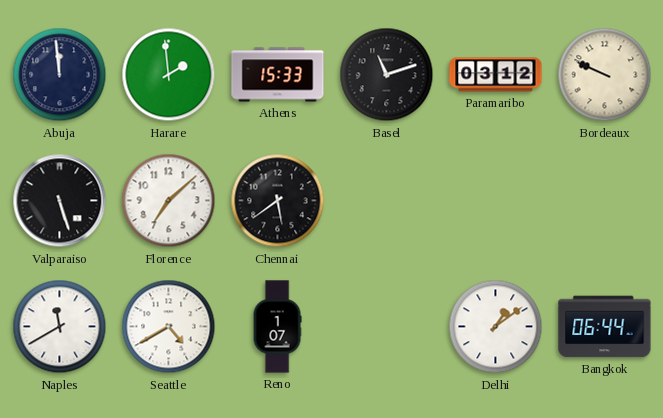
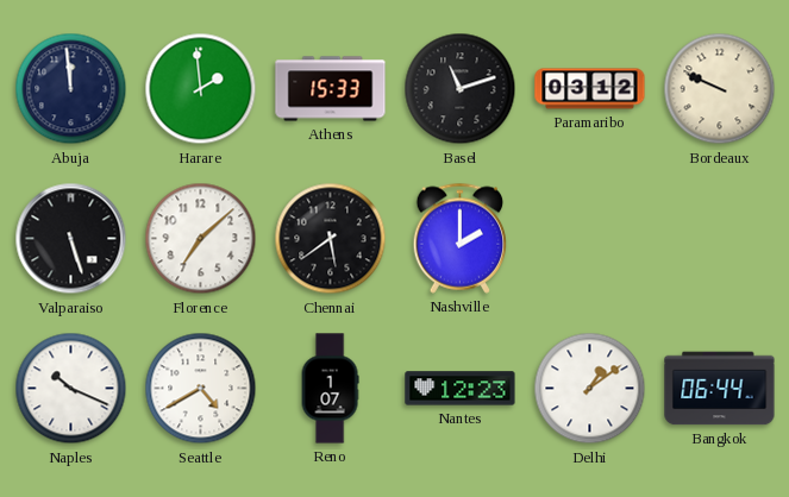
Nashville: none -> 2:00
Naples: 11:40 -> 10:19
Nantes: none -> 12:23
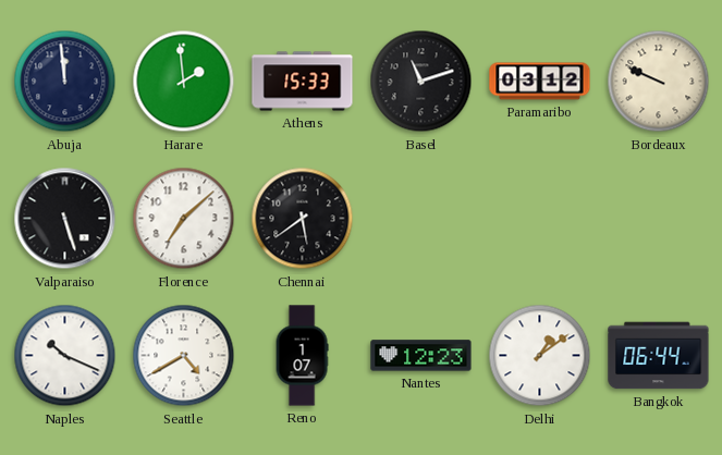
Nashville: 2:00 -> none
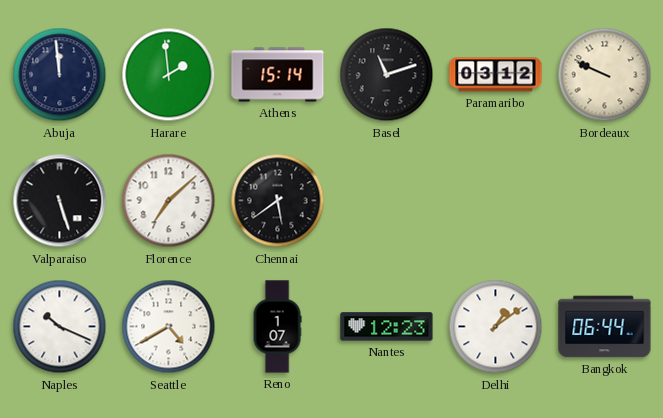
Athens: 15:33 -> 15:14
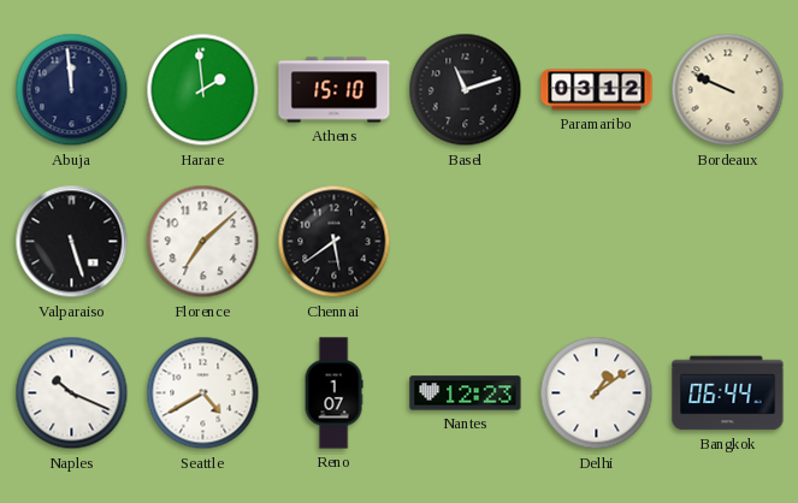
Athens: 15:14 -> 15:10
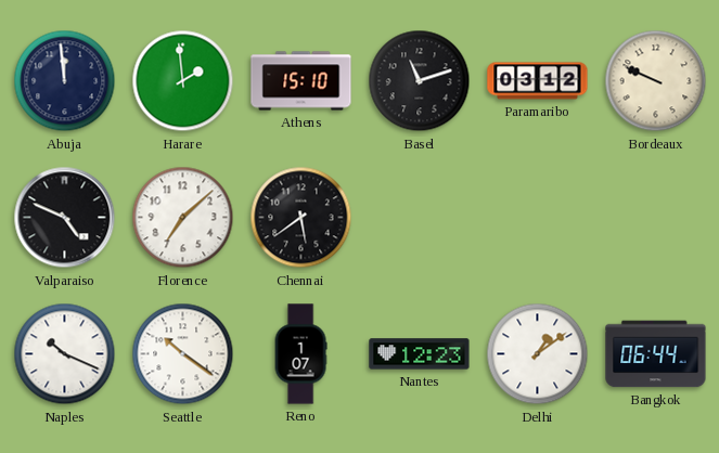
Valparaiso: 5:27 -> 4:49
Seattle: 4:40 -> 10:21
